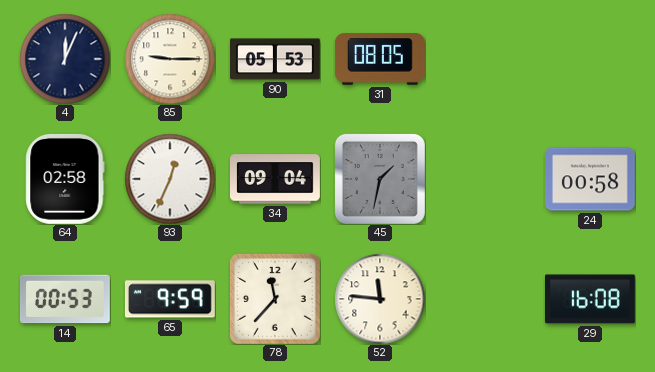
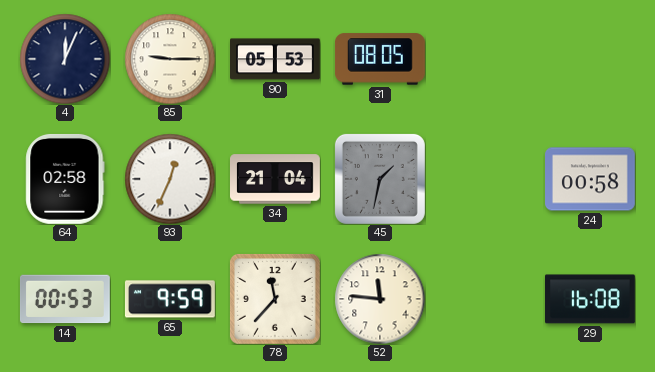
34: 09:04 -> 21:04
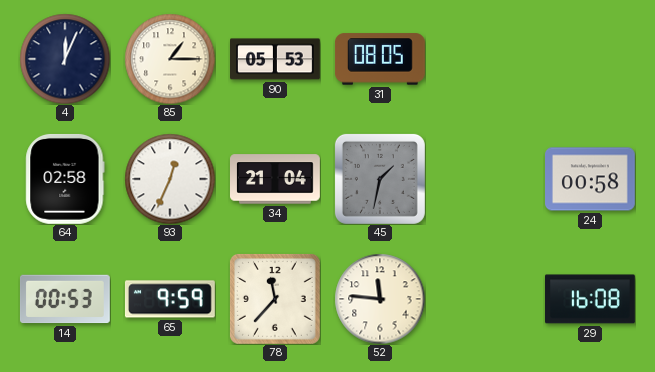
85: 9:15 -> 1:15
